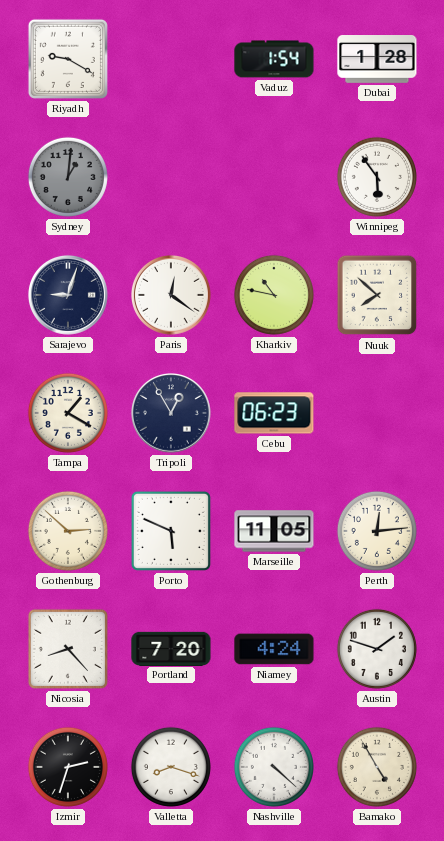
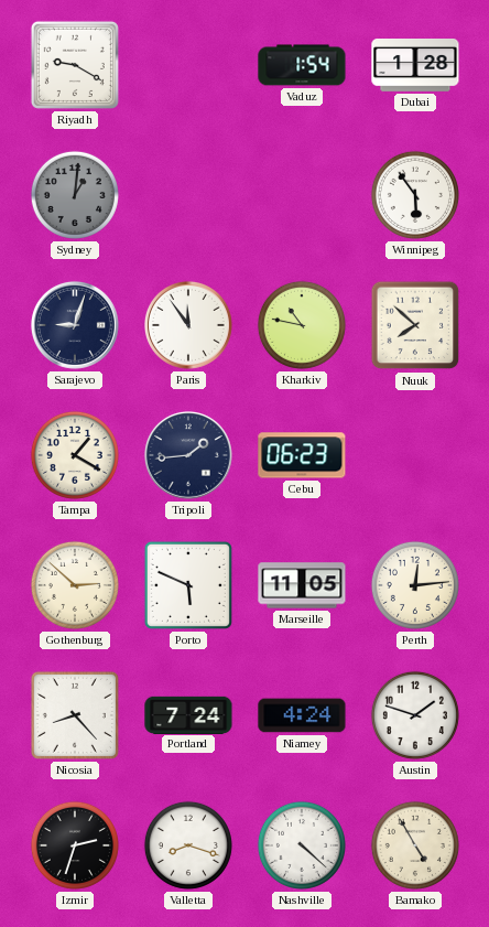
Paris: 12:21 -> 11:54
Tripoli: 12:55 -> 1:44
Portland: 7:20 -> 7:24
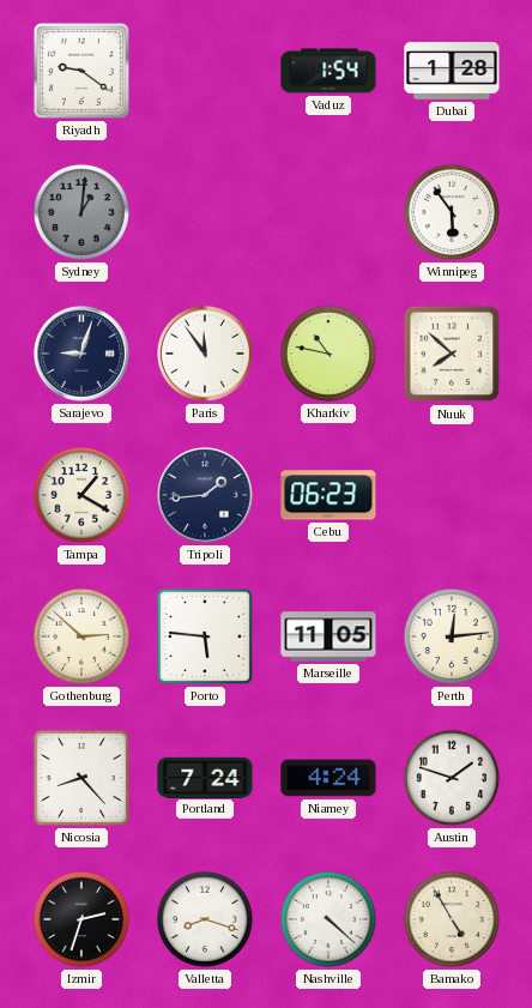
Riyadh: 9:20 -> 9:21
Porto: 5:49 -> 5:46
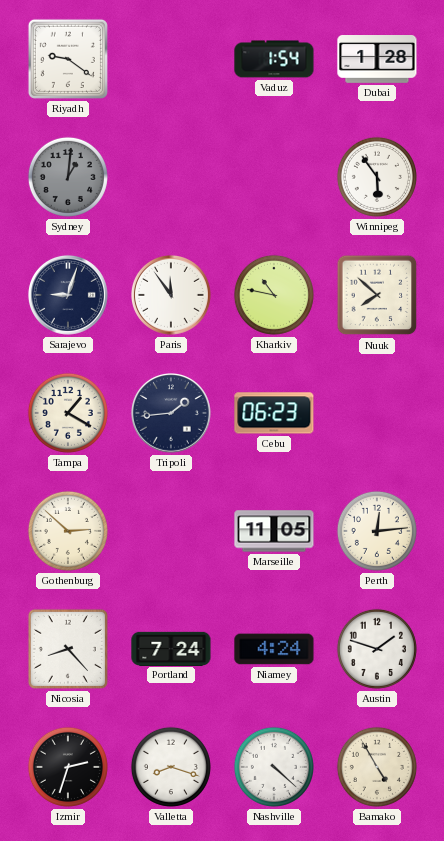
Porto: 5:46 -> none
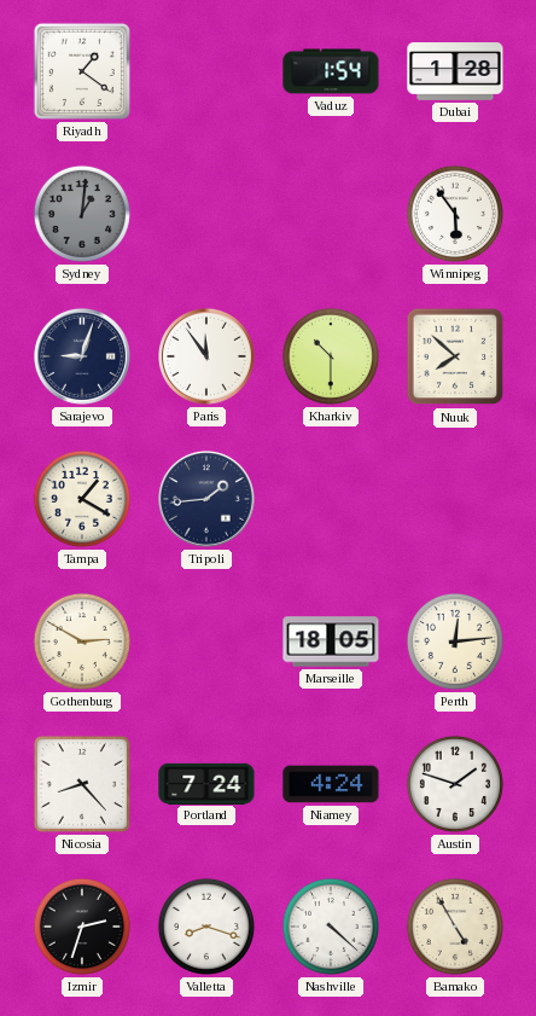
Riyadh: 9:21 -> 1:21
Kharkiv: 10:47 -> 10:30
Cebu: 06:23 -> none
Gothenburg: 2:52 -> 2:50
Marseille: 11:05 -> 18:05
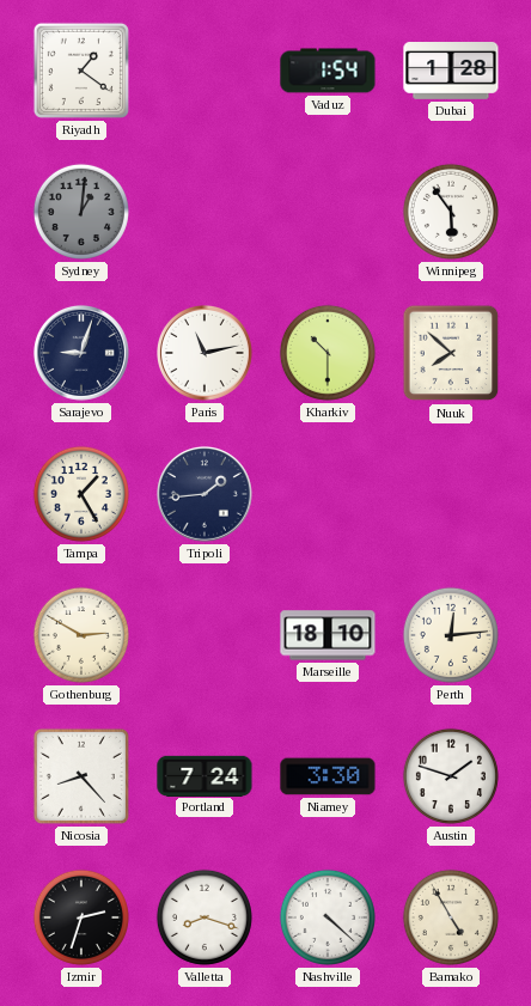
Paris: 11:54 -> 11:13
Tampa: 1:20 -> 1:25
Marseille: 18:05 -> 18:10
Niamey: 4:24 -> 3:30
